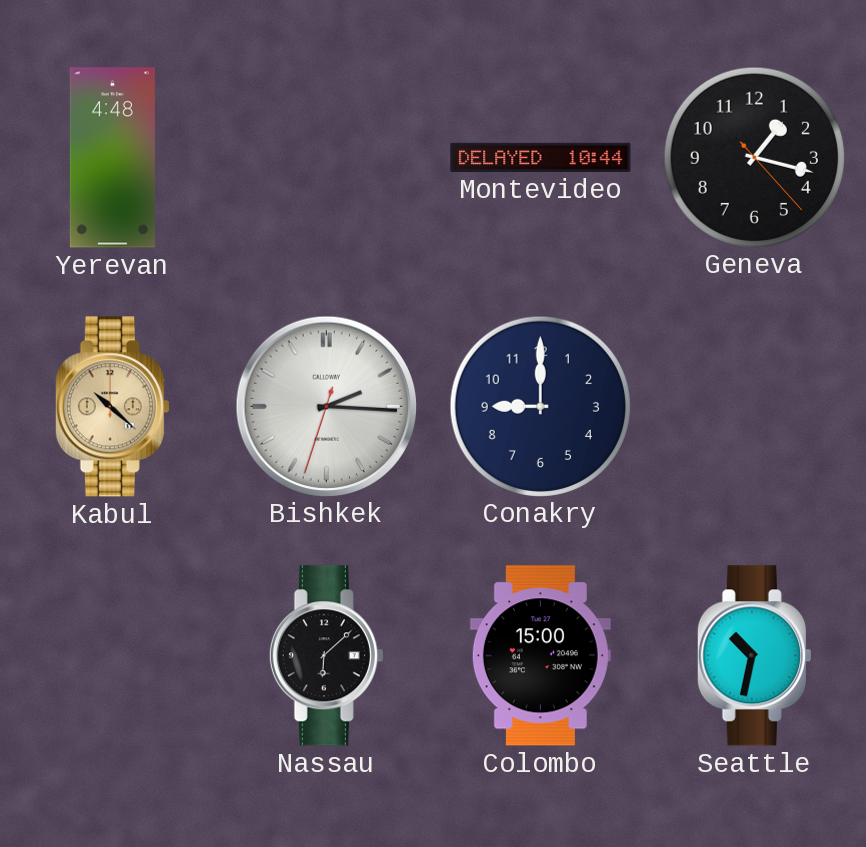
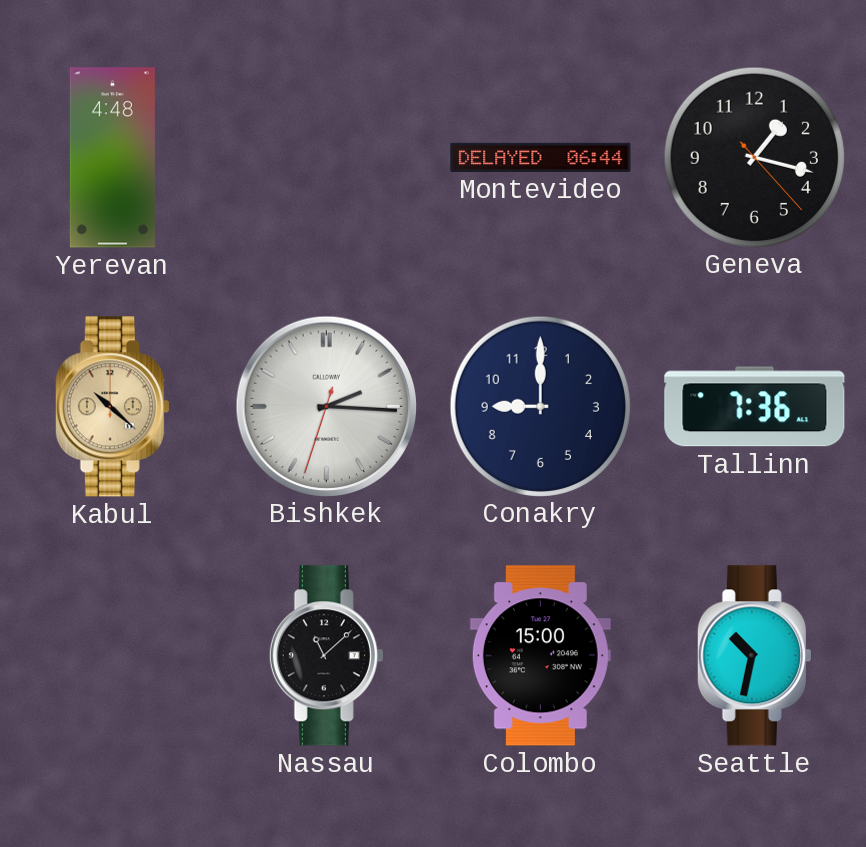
Montevideo: 10:44 -> 06:44
Tallinn: none -> 7:36
Nassau: 6:08 -> 11:08
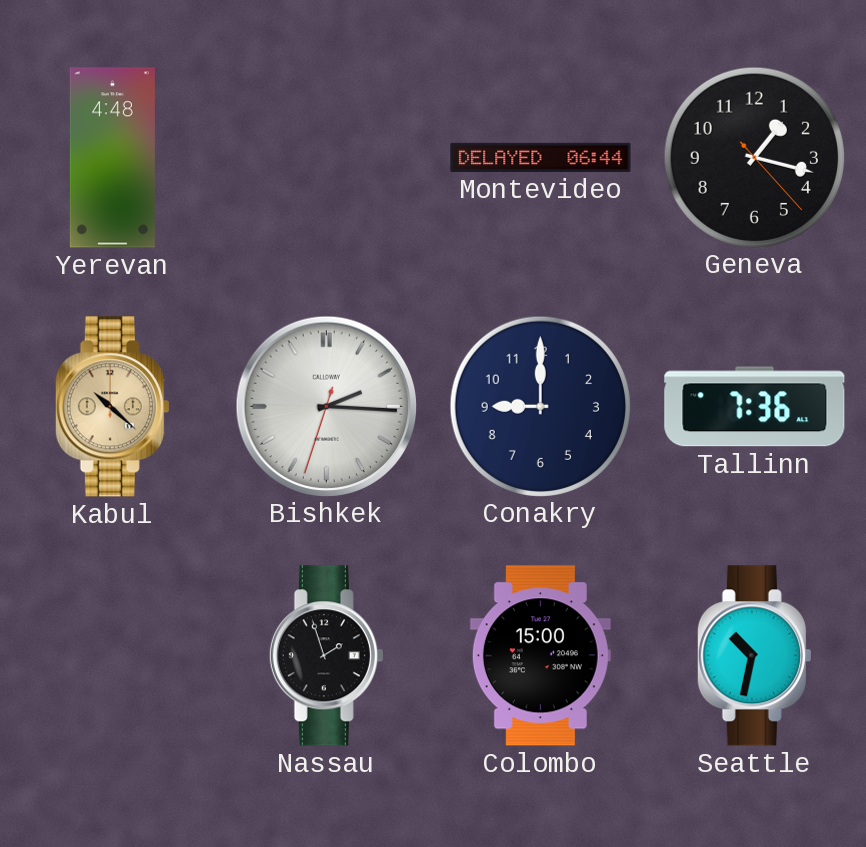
Nassau: 11:08 -> 1:57
